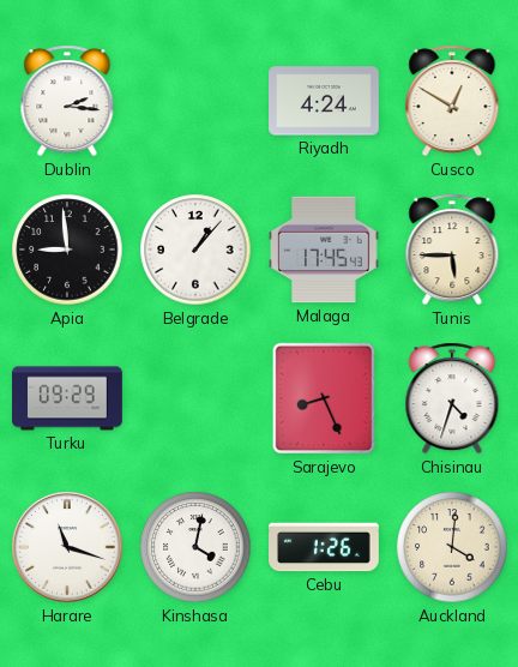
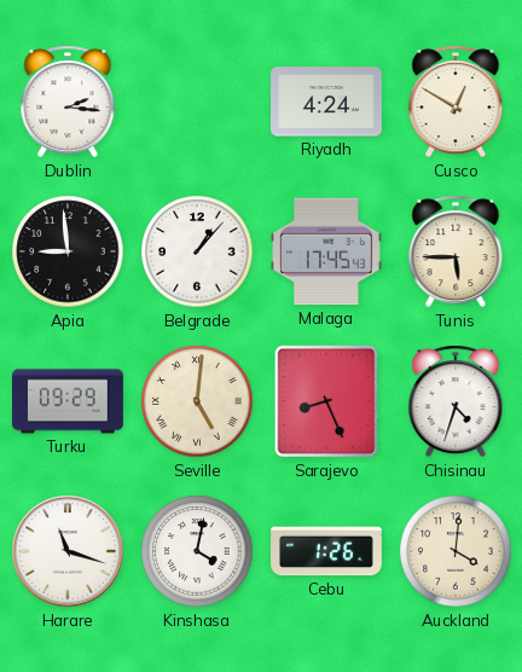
Seville: none -> 5:01
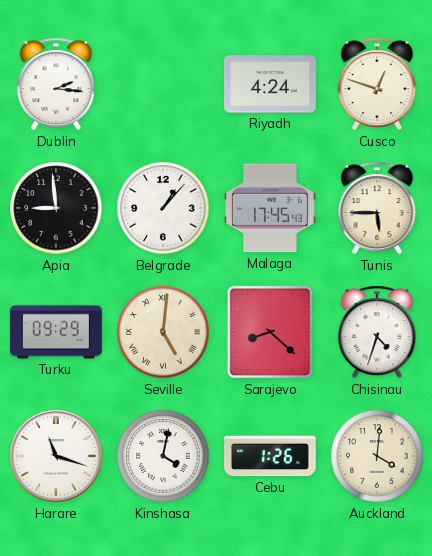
Cusco: 12:50 -> 12:48
Sarajevo: 8:26 -> 8:22
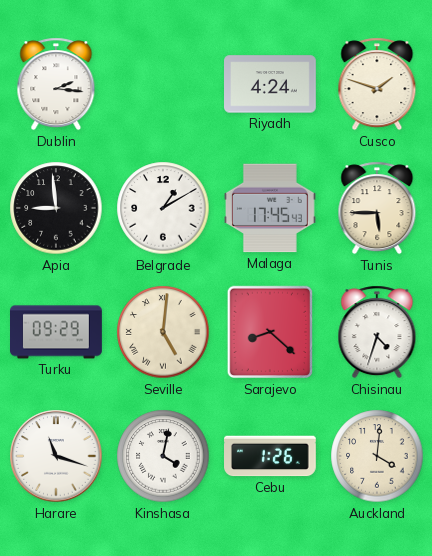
Cusco: 12:48 -> 1:48
Belgrade: 1:07 -> 1:10
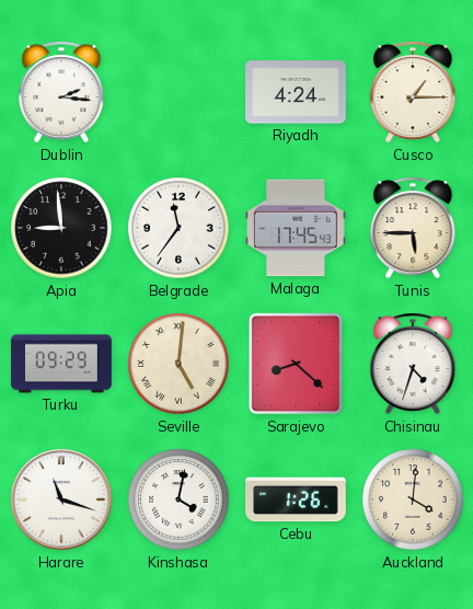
Cusco: 1:48 -> 1:15
Belgrade: 1:10 -> 11:36
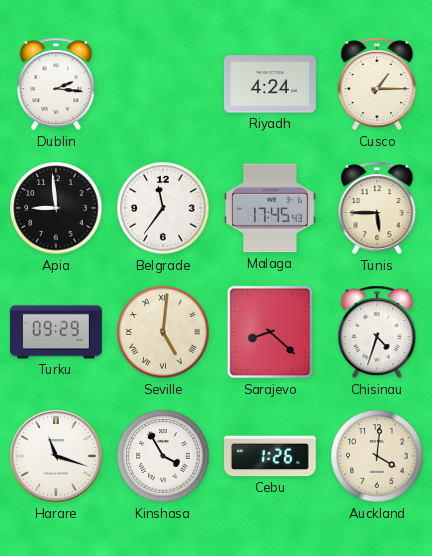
Kinshasa: 4:02 -> 3:55
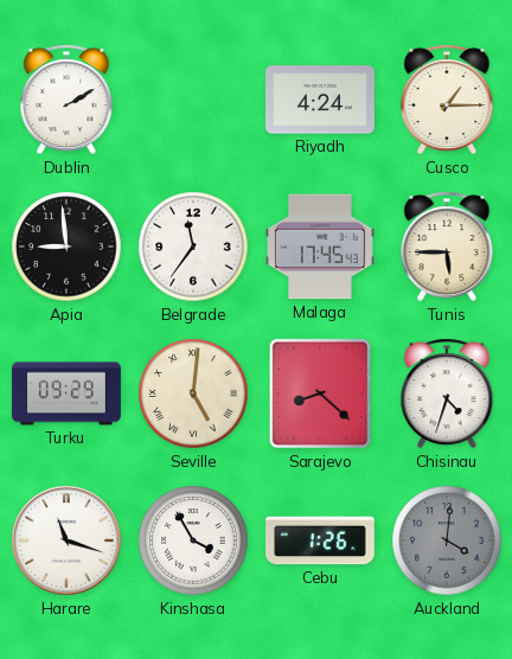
Dublin: 2:16 -> 2:10
Auckland dial: cream -> grey
